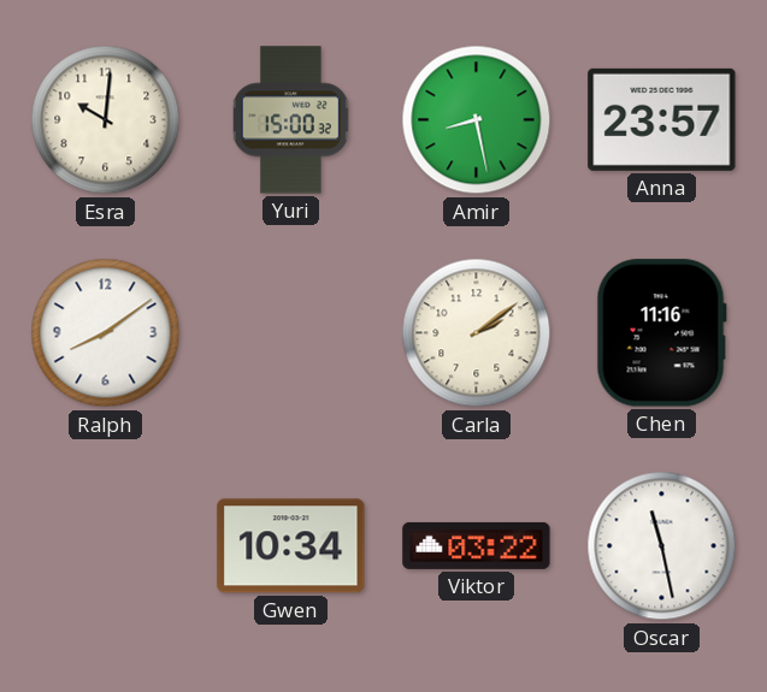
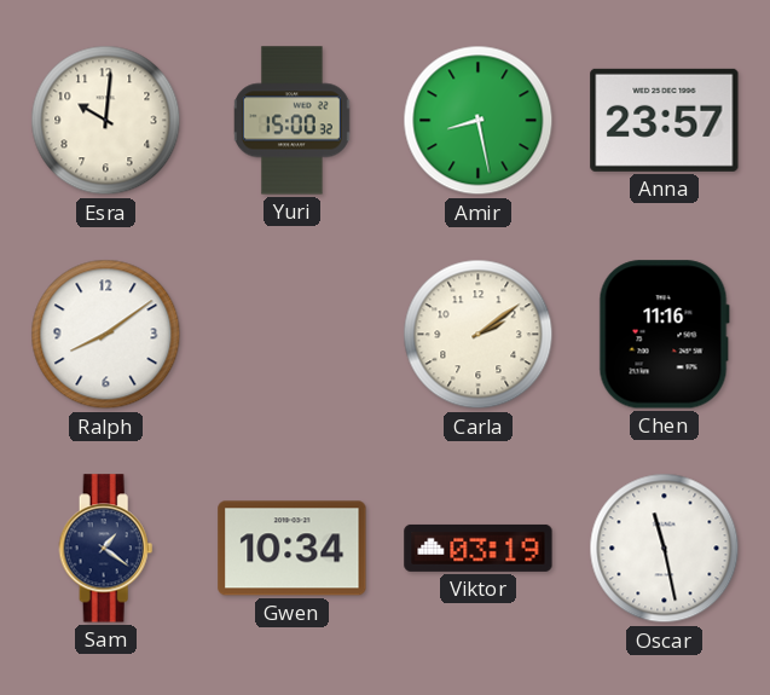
Sam: none -> 1:21
Viktor: 03:22 -> 03:19
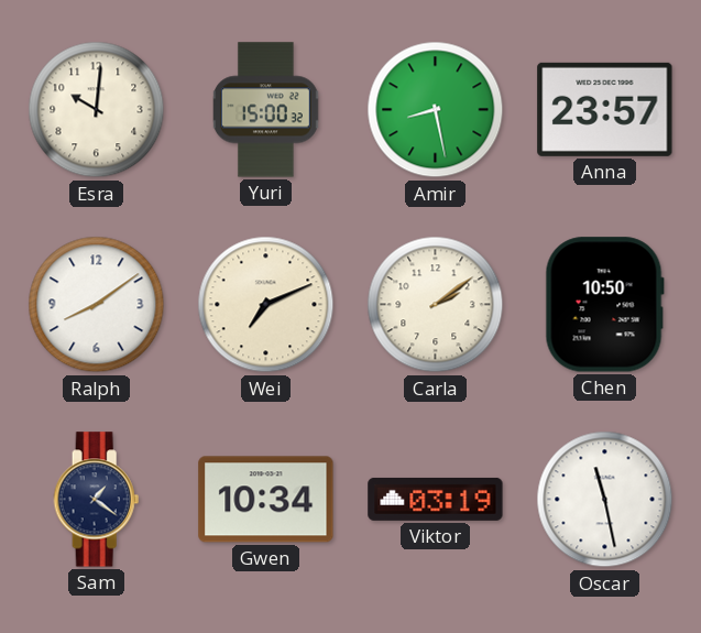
Wei: none -> 7:11
Chen: 11:16 -> 10:50
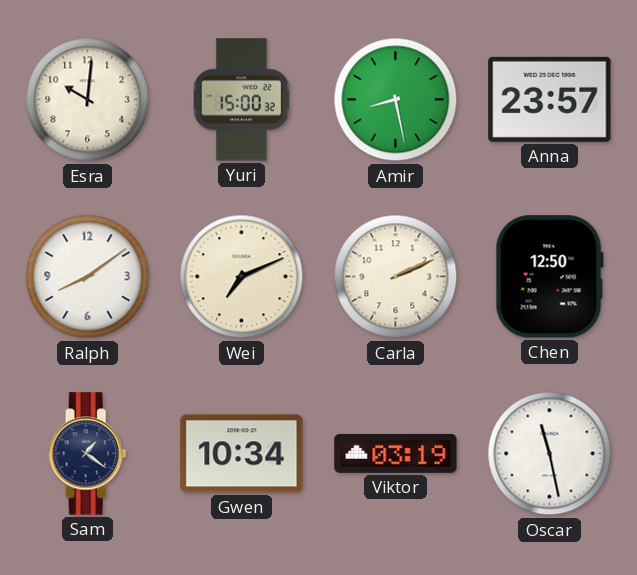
Carla: 2:09 -> 2:11
Chen: 10:50 -> 12:50
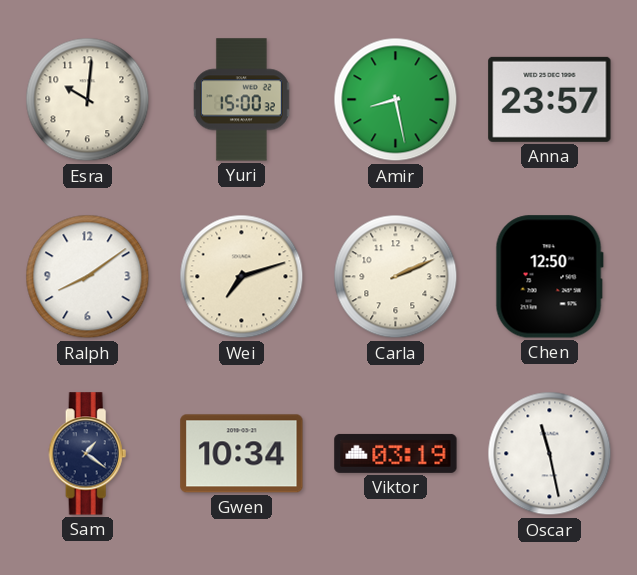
Wei: 7:11 -> 7:12
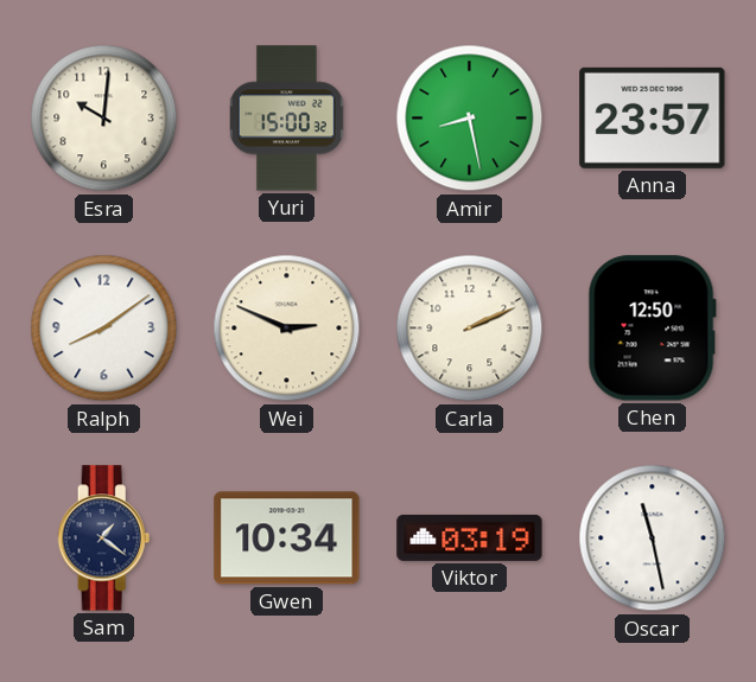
Wei: 7:12 -> 2:49
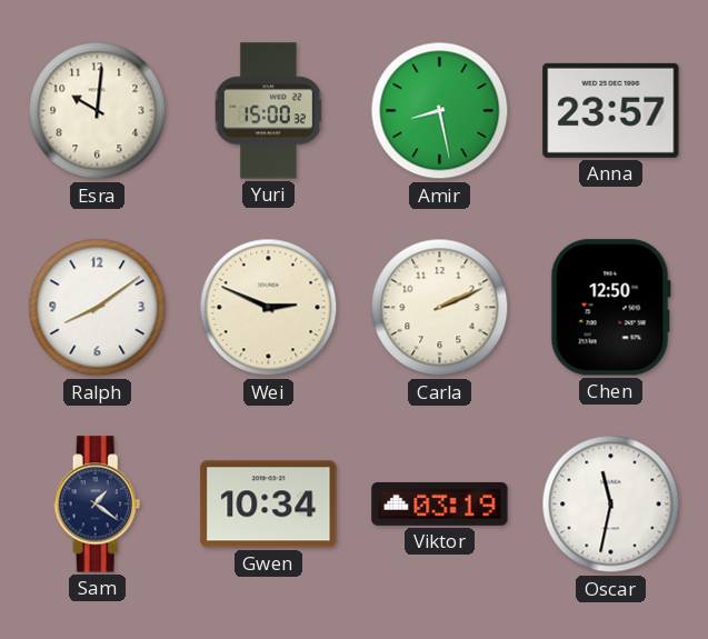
Oscar: 11:28 -> 11:32
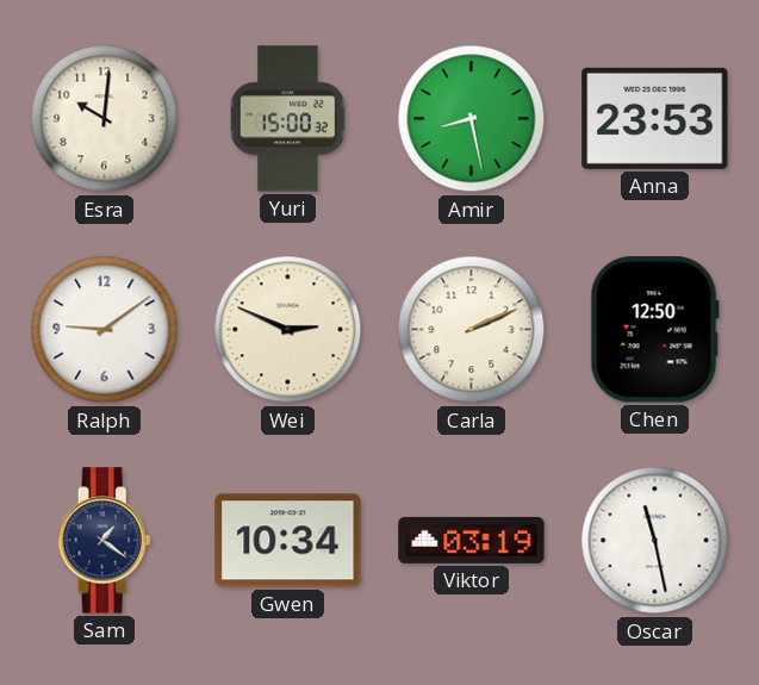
Anna: 23:57 -> 23:53
Ralph: 8:09 -> 9:09
Oscar: 11:32 -> 11:28
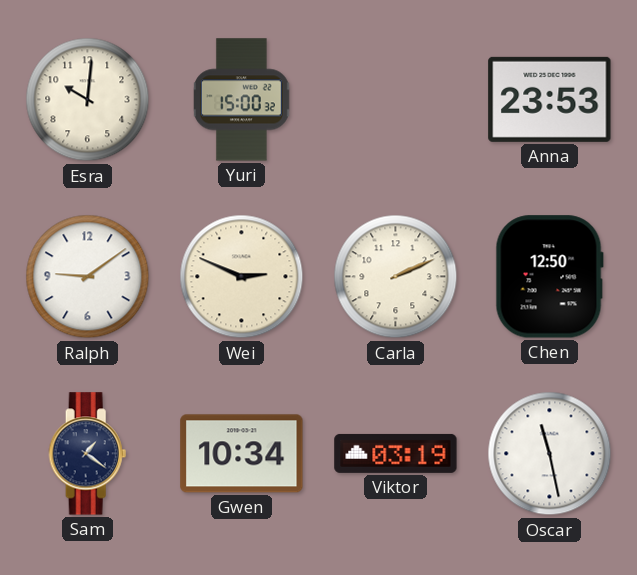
Amir: 8:28 -> none
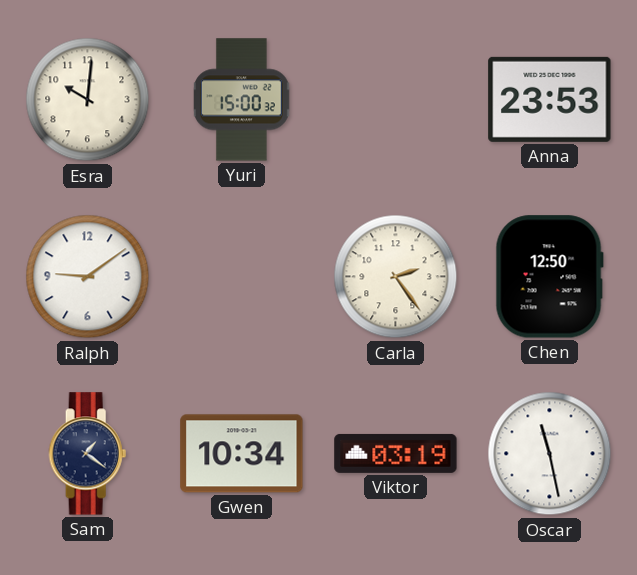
Wei: 2:49 -> none
Carla: 2:11 -> 2:24
